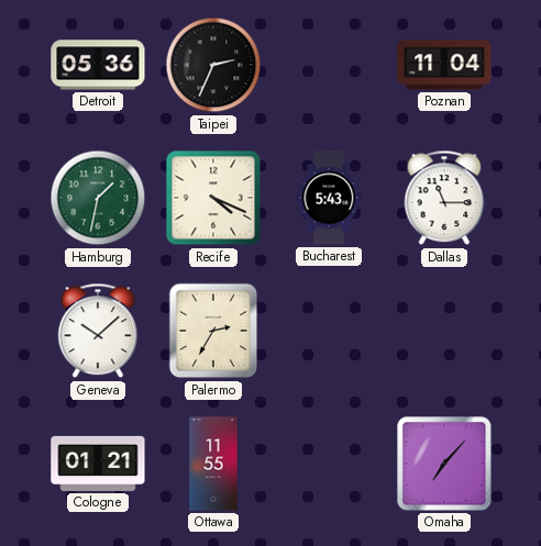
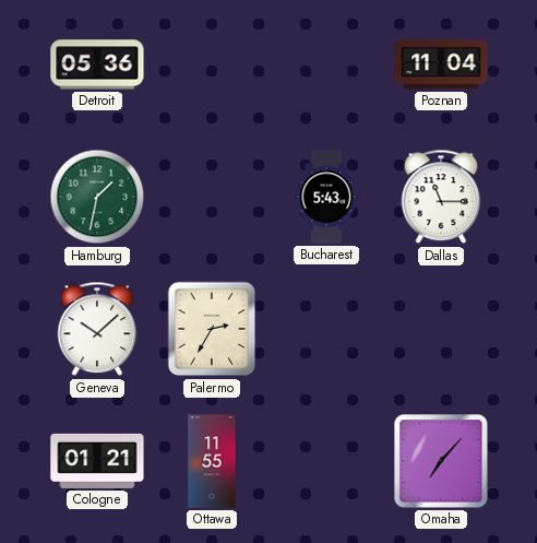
Taipei: 2:34 -> none
Recife: 4:19 -> none
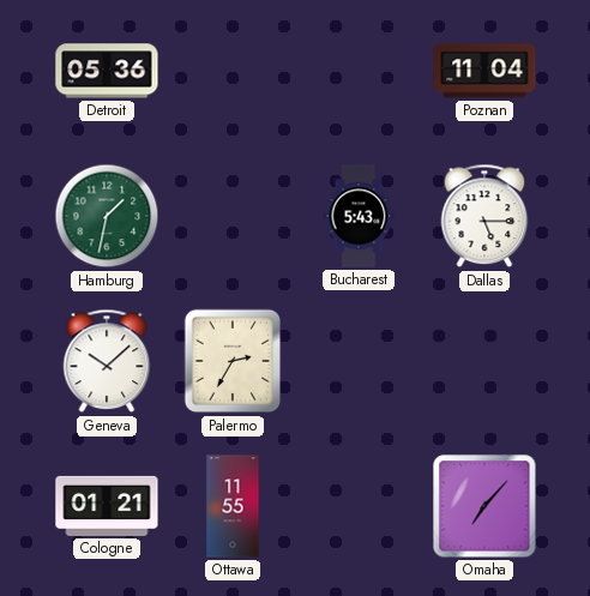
Dallas: 11:15 -> 5:15
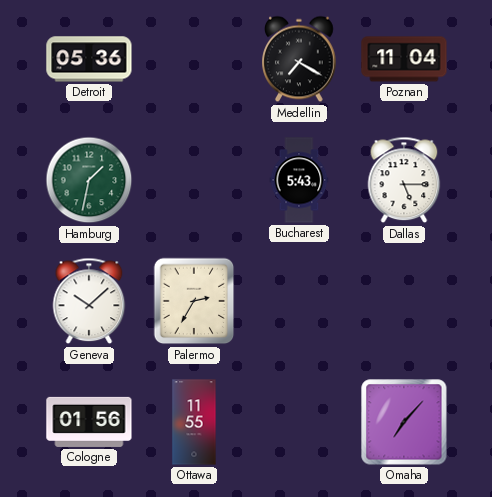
Medellin: none -> 7:20
Cologne: 01:21 -> 01:56
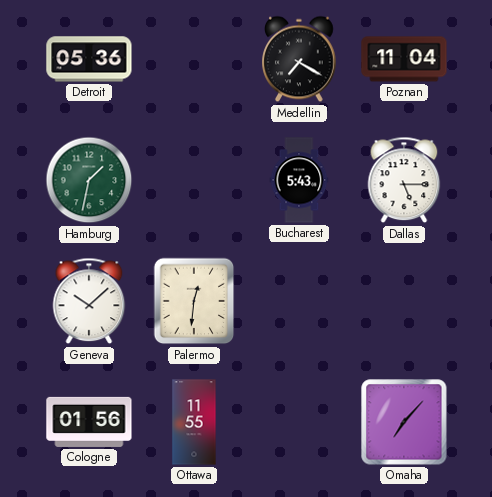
Palermo: 2:35 -> 12:31
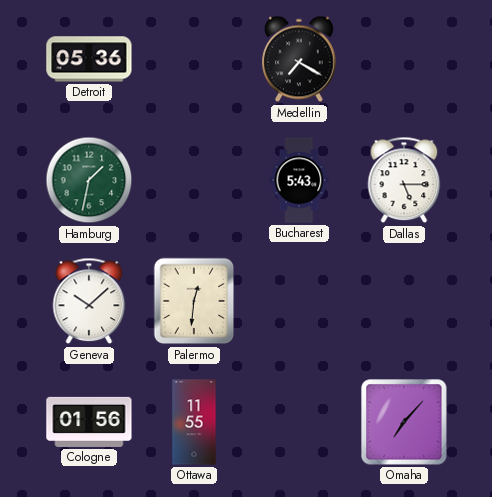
Poznan: 11:04 -> none
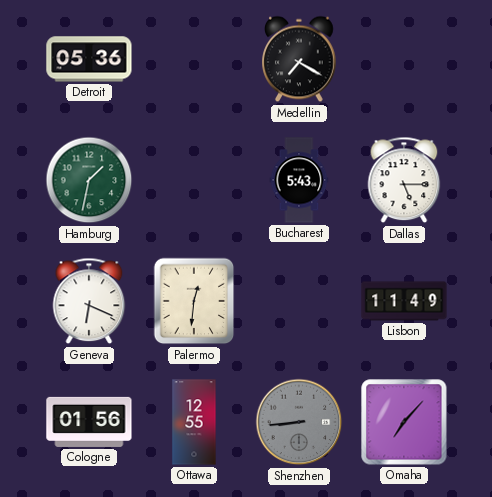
Geneva: 10:08 -> 6:19
Lisbon: none -> 11:49
Ottawa: 11:55 -> 12:55
Shenzhen: none -> 8:44
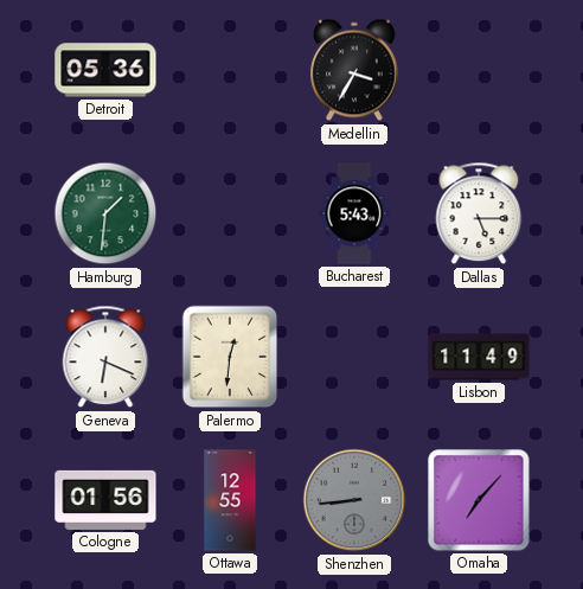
Medellin: 7:20 -> 3:35
Hamburg: 1:32 -> 1:31
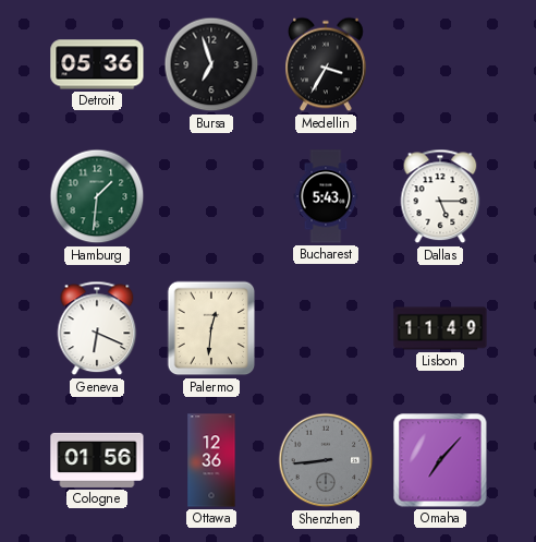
Bursa: none -> 6:57
Ottawa: 12:55 -> 12:36
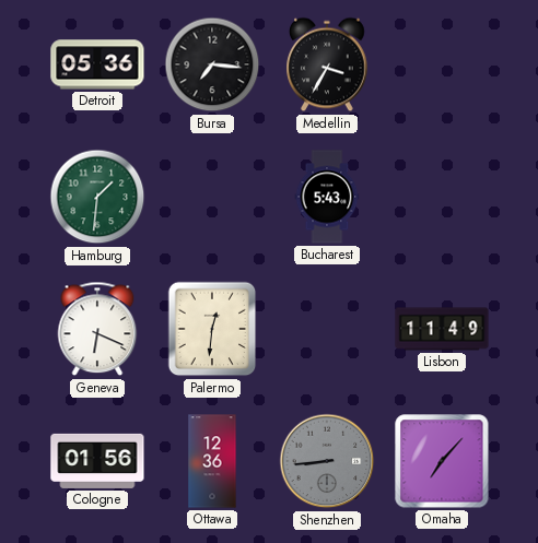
Bursa: 6:57 -> 7:16
Dallas: 5:15 -> none
